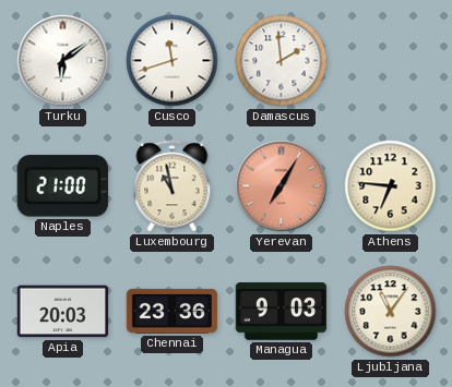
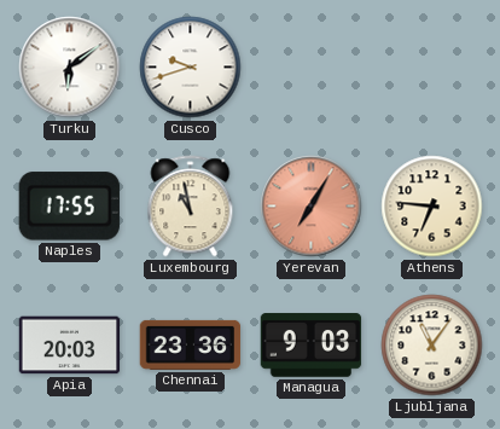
Cusco: 11:42 -> 9:42
Damascus: 1:59 -> none
Naples: 21:00 -> 17:55
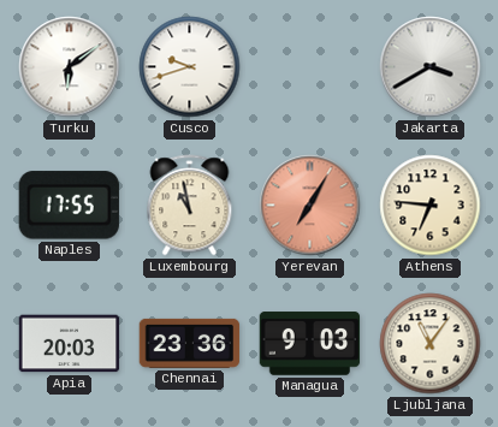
Jakarta: none -> 3:40
